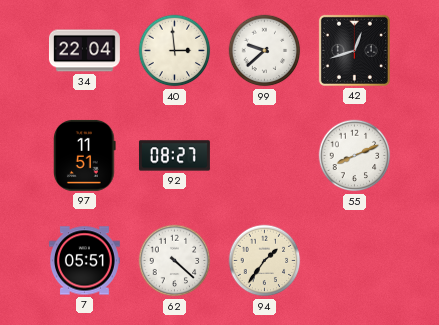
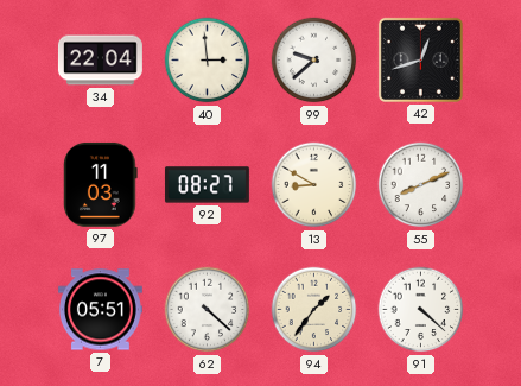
97: 11:51 -> 11:03
13: none -> 8:50
91: none -> 4:22
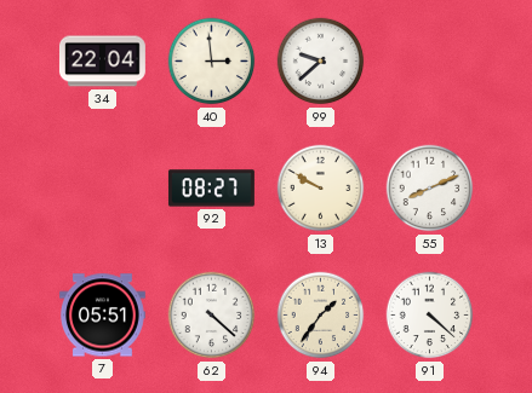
42: 12:42 -> none
97: 11:03 -> none
13: 8:50 -> 9:50
